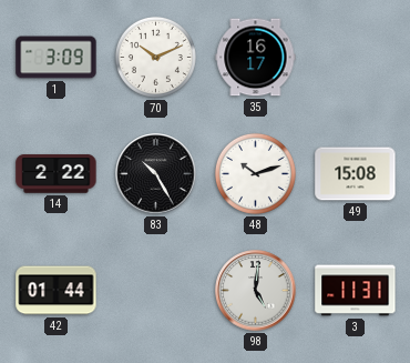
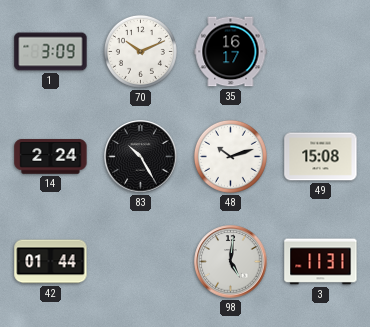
14: 2:22 -> 2:24
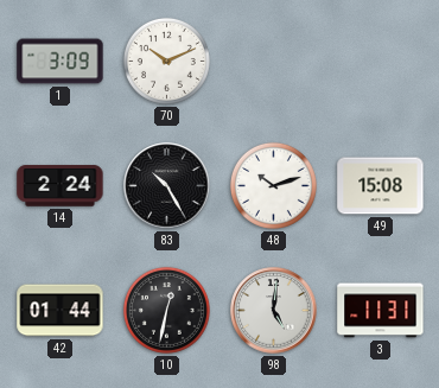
35: 16:17 -> none
10: none -> 12:32
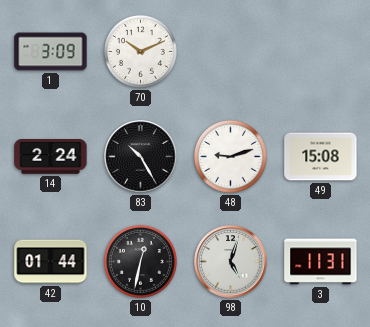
48: 10:12 -> 9:12
98: 5:01 -> 5:03
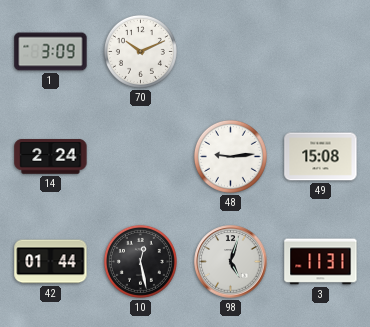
83: 10:25 -> none
48: 9:12 -> 9:14
10: 12:32 -> 12:28
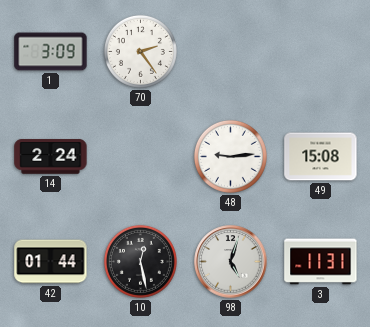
70: 10:11 -> 2:24
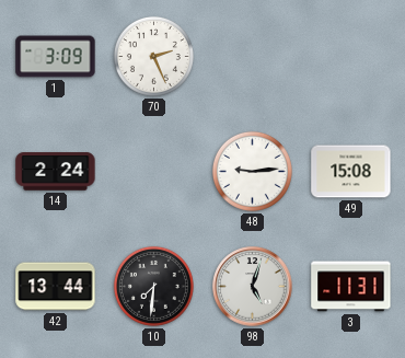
70: 2:24 -> 2:26
42: 01:44 -> 13:44
10: 12:28 -> 7:31
